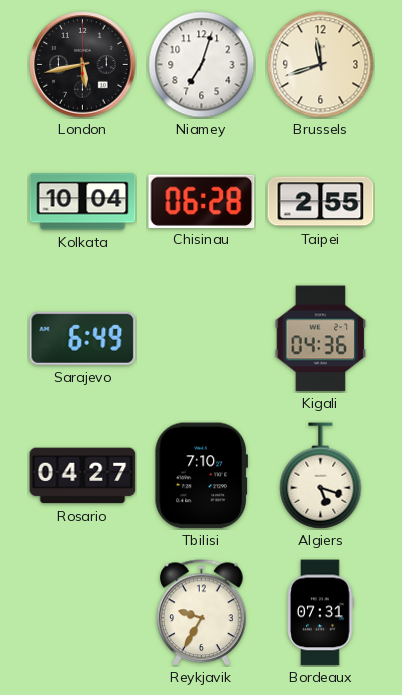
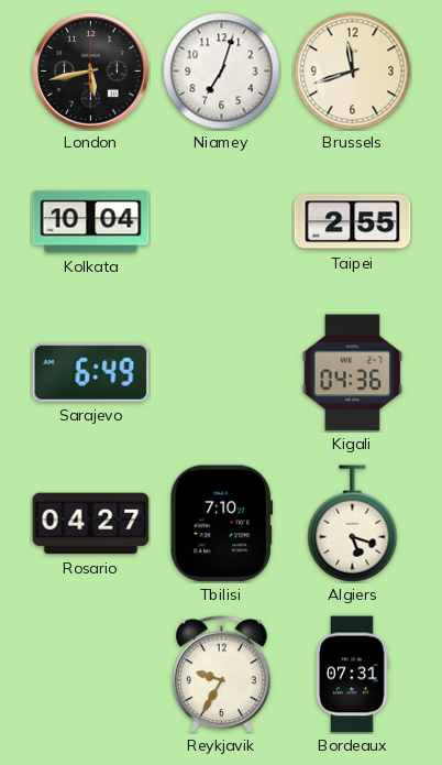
Chisinau: 06:28 -> none
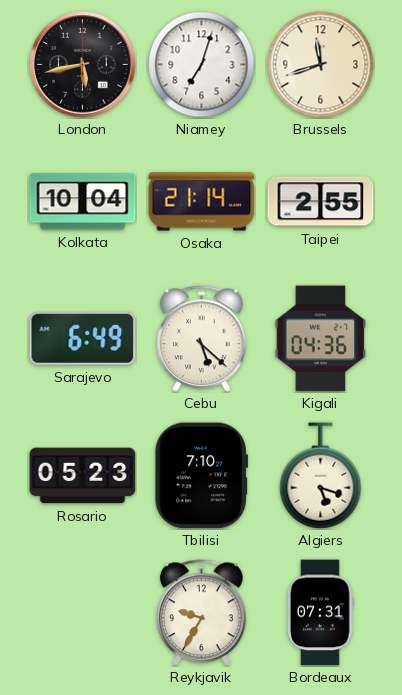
Osaka: none -> 21:14
Cebu: none -> 5:22
Rosario: 04:27 -> 05:23
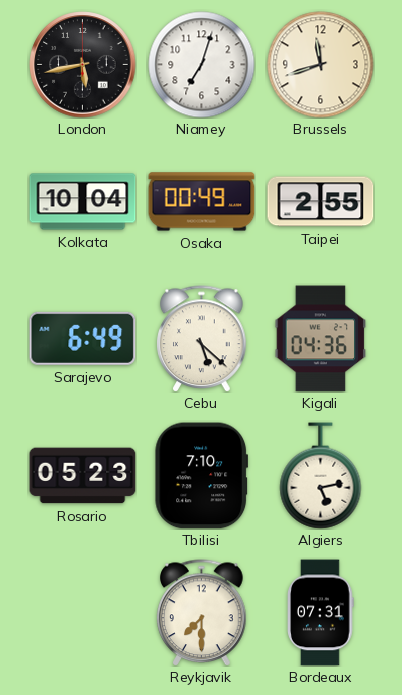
Osaka: 21:14 -> 00:49
Algiers: 5:18 -> 5:13
Reykjavik: 9:35 -> 7:30
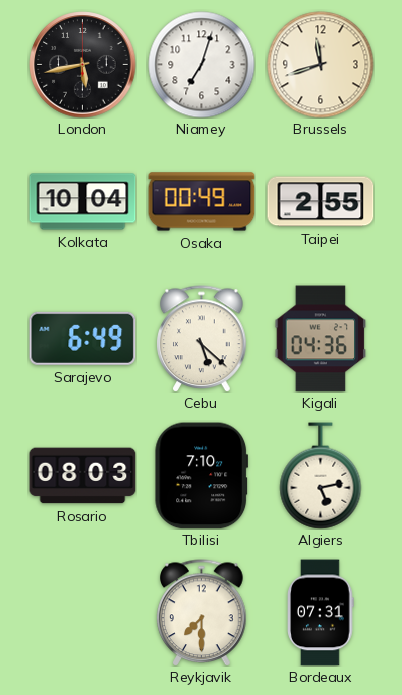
Rosario: 05:23 -> 08:03
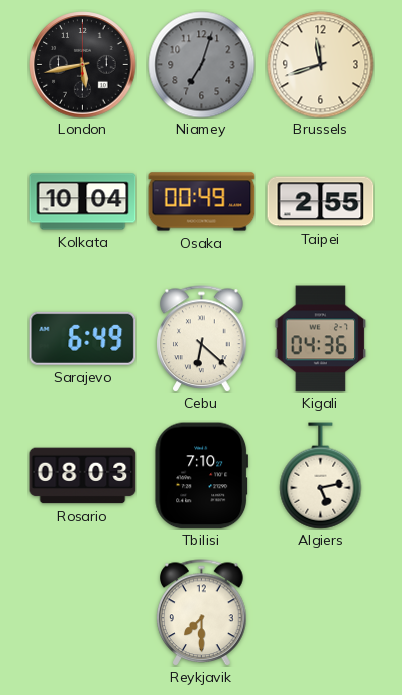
Niamey dial: white -> grey
Cebu: 5:22 -> 6:22
Bordeaux: 07:31 -> none
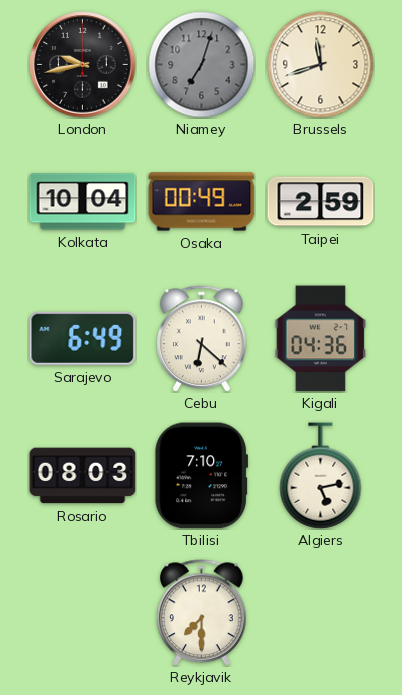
London: 5:43 -> 9:43
Taipei: 2:55 -> 2:59
